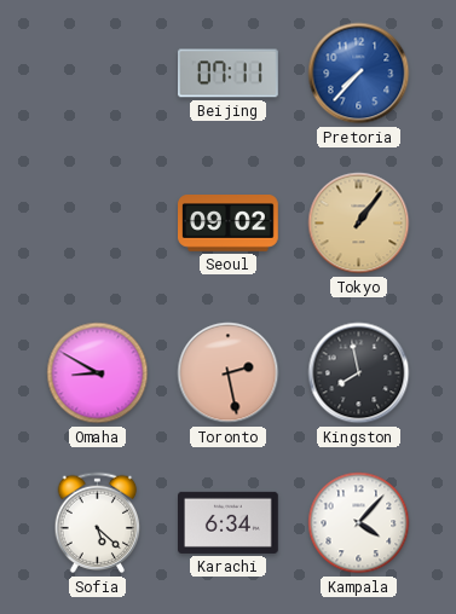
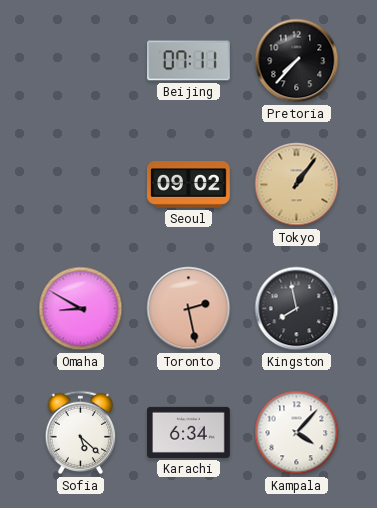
Pretoria dial: blue -> black
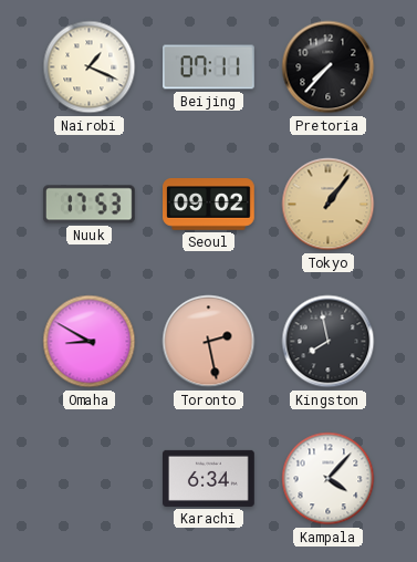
Nairobi: none -> 1:19
Nuuk: none -> 17:53
Sofia: 5:22 -> none
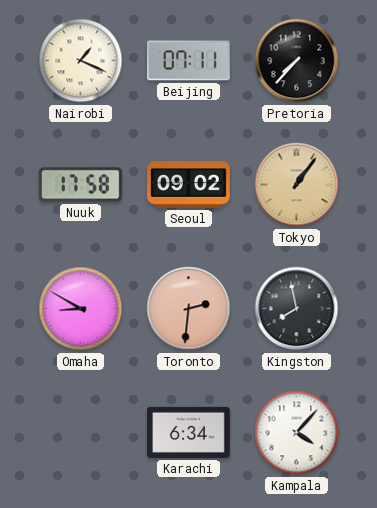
Nuuk: 17:53 -> 17:58
Toronto: 2:28 -> 2:31
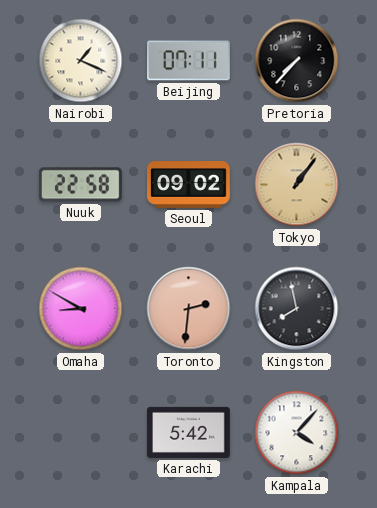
Nuuk: 17:58 -> 22:58
Karachi: 6:34 -> 5:42
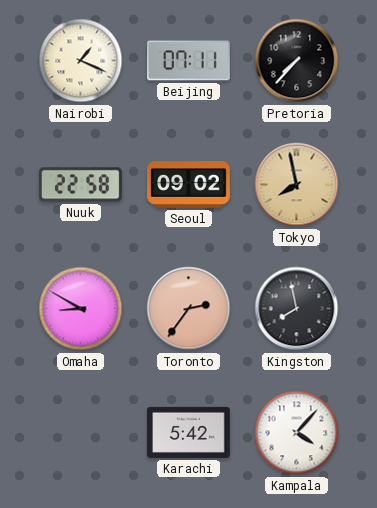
Tokyo: 1:06 -> 7:58
Toronto: 2:31 -> 2:36
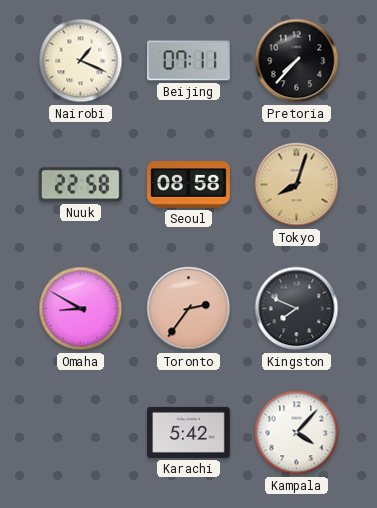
Seoul: 09:02 -> 08:58
Tokyo: 7:58 -> 8:03
Kingston: 7:58 -> 7:49
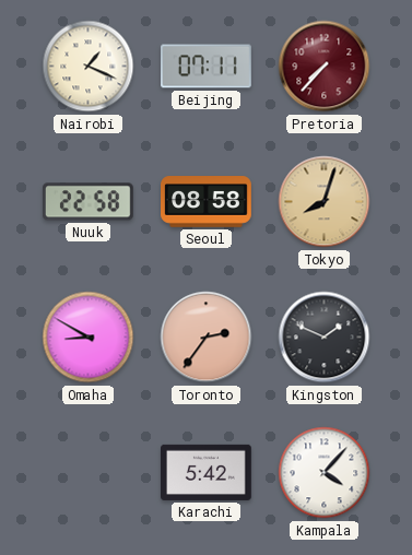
Pretoria dial: black -> burgundy
Kingston: 7:49 -> 1:49
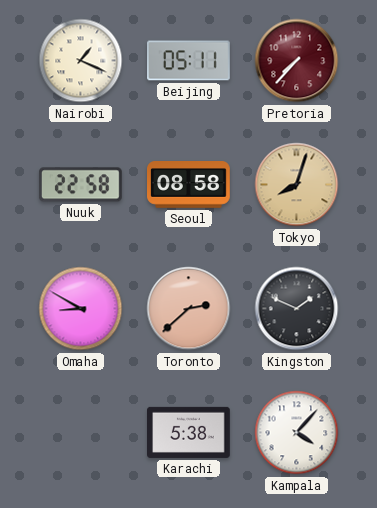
Beijing: 07:11 -> 05:11
Toronto: 2:36 -> 2:38
Karachi: 5:42 -> 5:38
